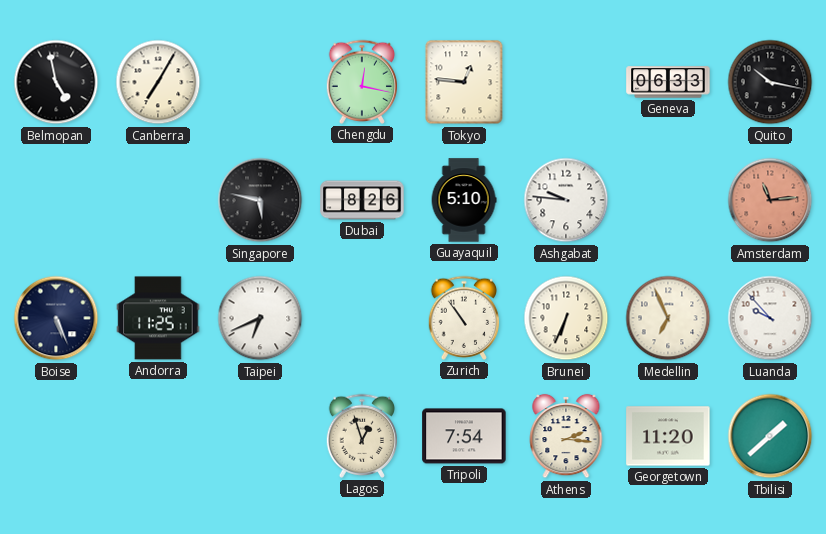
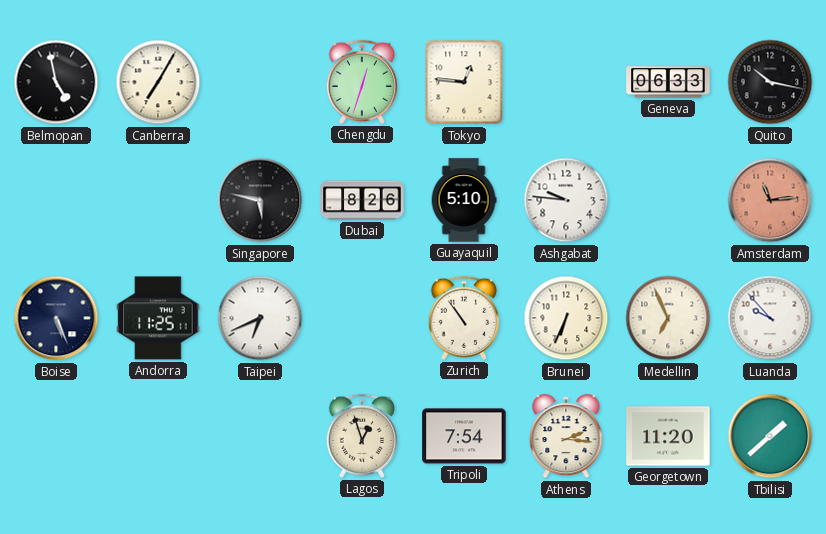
Chengdu: 12:17 -> 12:33
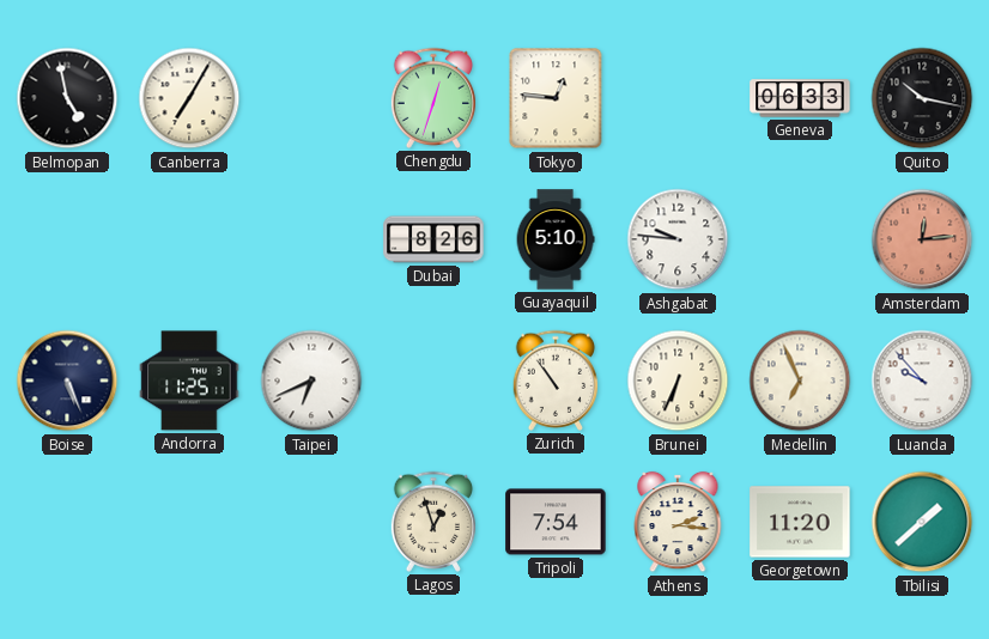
Singapore: 5:47 -> none
Amsterdam: 11:14 -> 12:14
